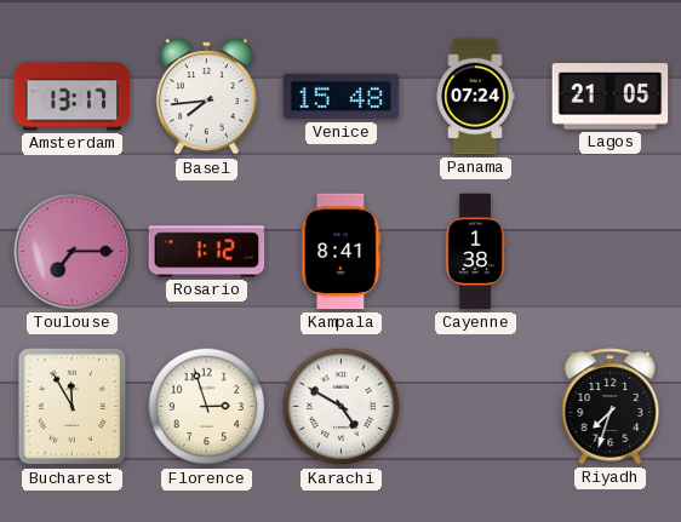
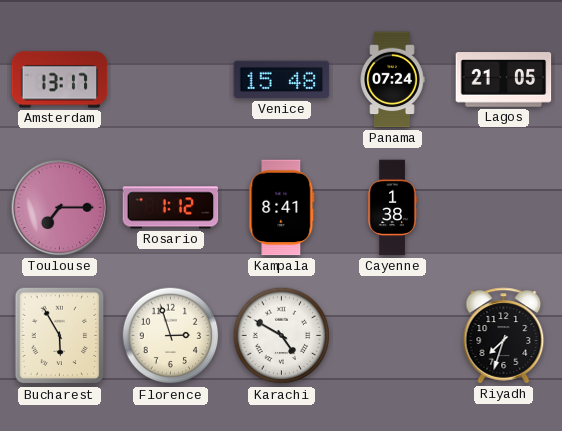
Basel: 7:44 -> none
Bucharest: 11:55 -> 5:55
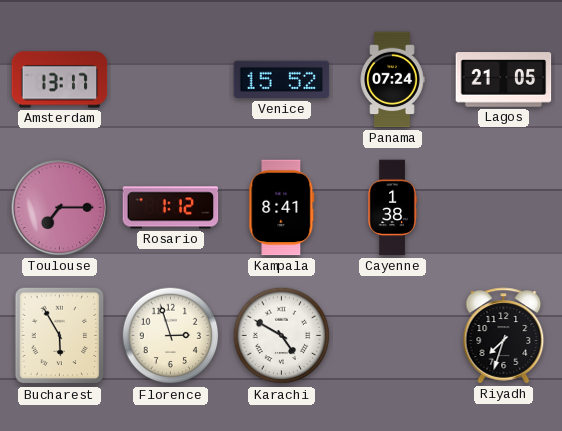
Venice: 15:48 -> 15:52
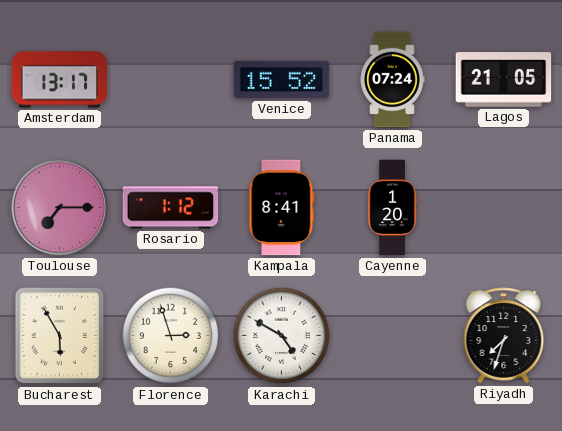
Cayenne: 1:38 -> 1:20
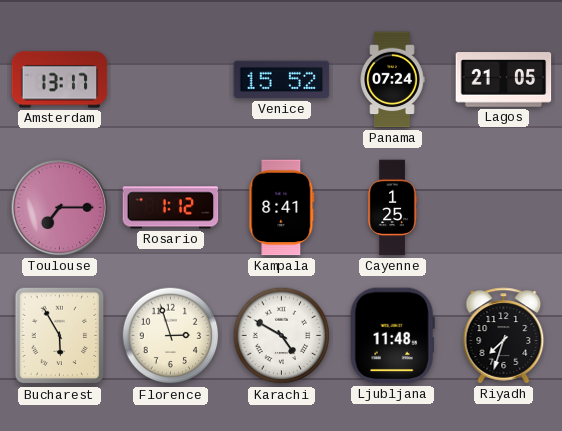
Cayenne: 1:20 -> 1:25
Ljubljana: none -> 11:48
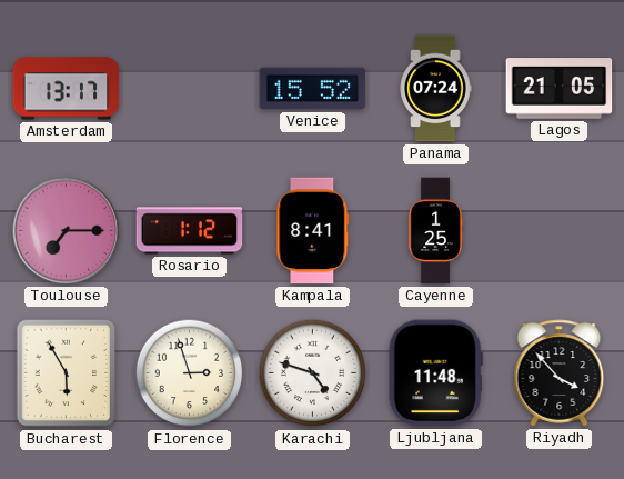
Karachi: 4:50 -> 4:48
Riyadh: 7:33 -> 3:53
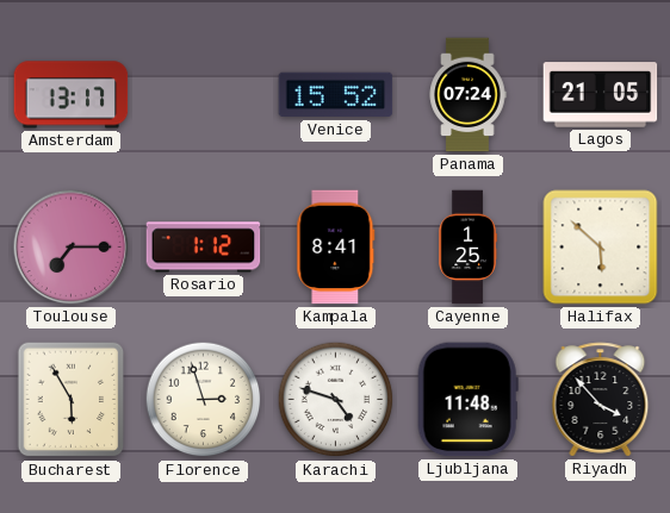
Halifax: none -> 5:52
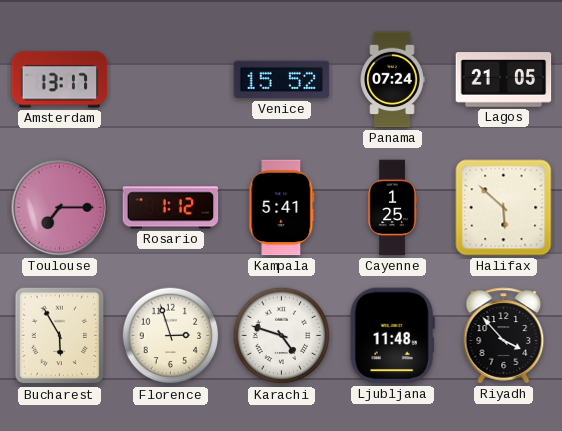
Kampala: 8:41 -> 5:41
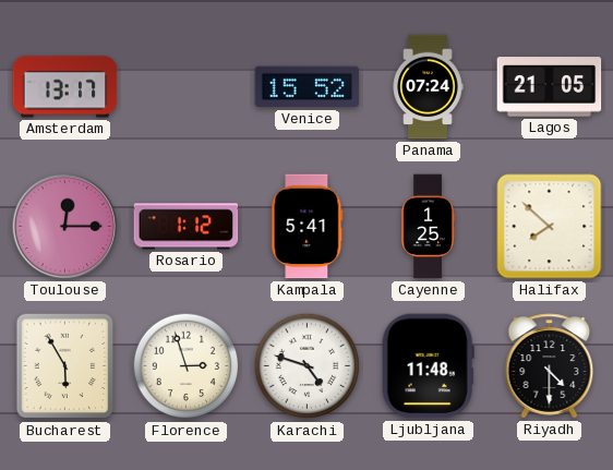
Toulouse: 7:15 -> 12:15
Halifax: 5:52 -> 7:52
Riyadh: 3:53 -> 4:30
